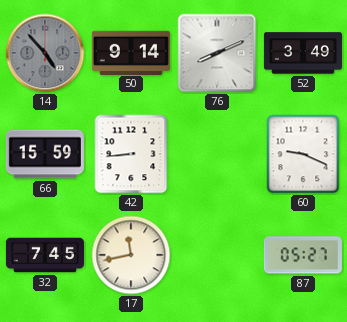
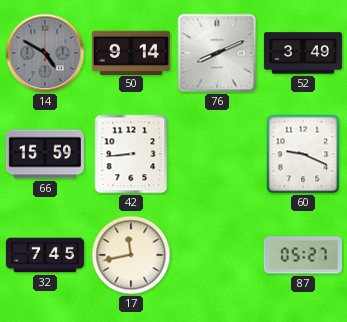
14: 4:53 -> 4:50
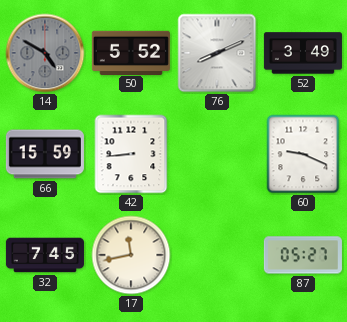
50: 9:14 -> 5:52
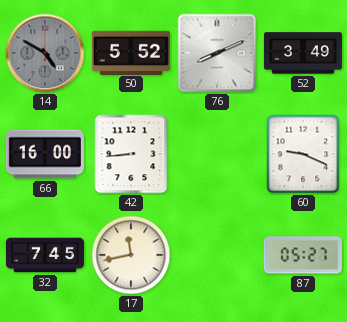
66: 15:59 -> 16:00
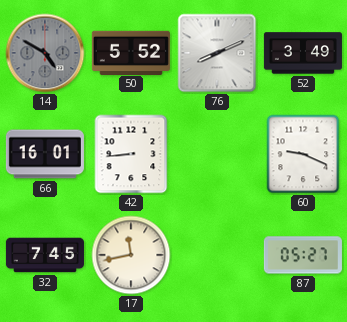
66: 16:00 -> 16:01
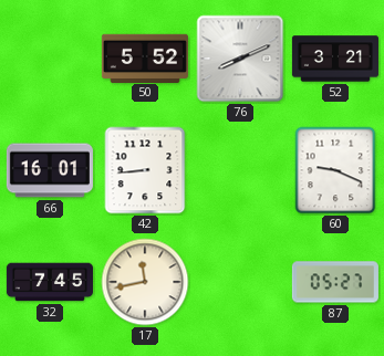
14: 4:50 -> none
52: 3:49 -> 3:21
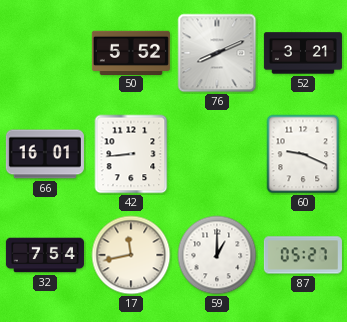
32: 7:45 -> 7:54
59: none -> 1:00
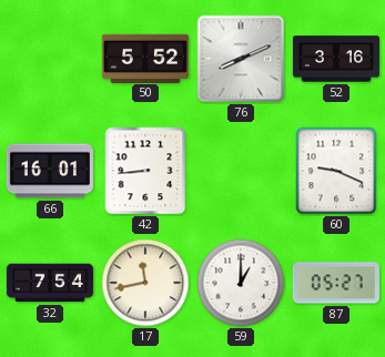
52: 3:21 -> 3:16
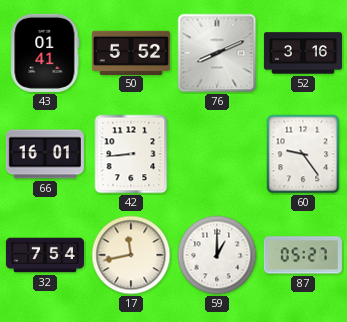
43: none -> 01:41
60: 9:19 -> 9:24
